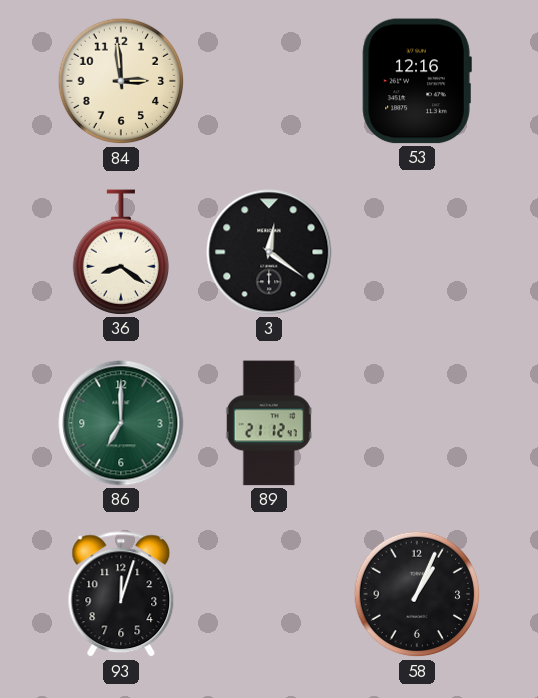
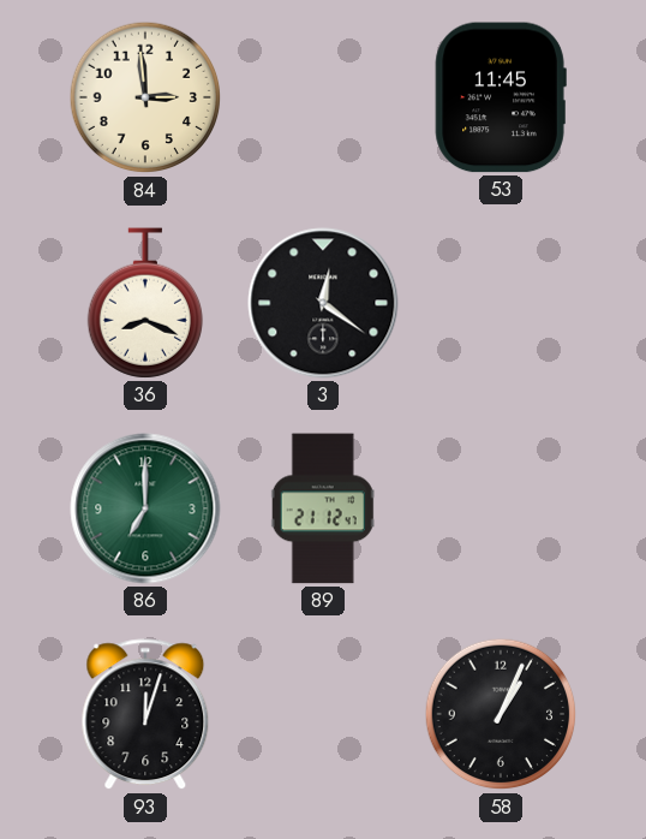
53: 12:16 -> 11:45
36: 8:21 -> 8:19
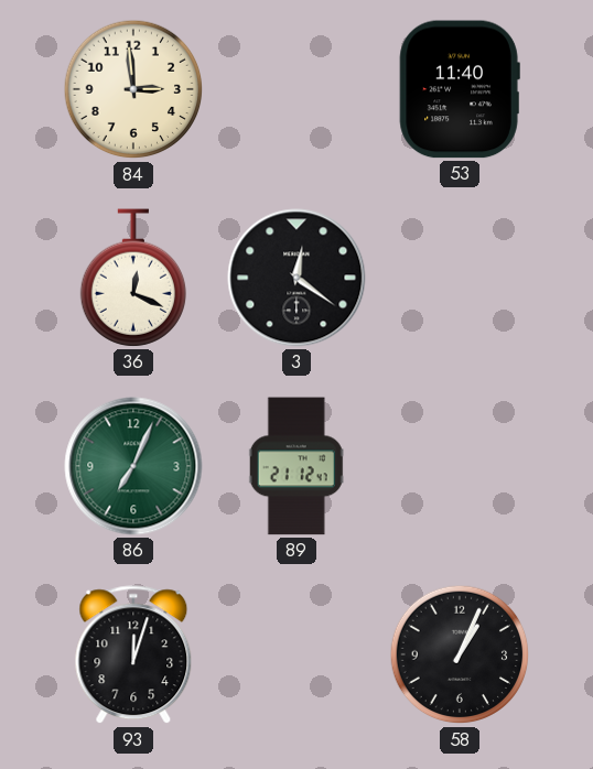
53: 11:45 -> 11:40
36: 8:19 -> 12:19
86: 7:00 -> 7:04
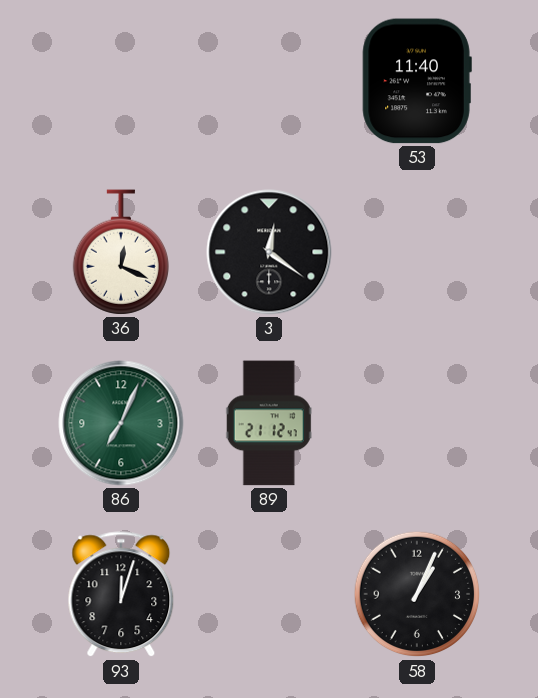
84: 2:59 -> none
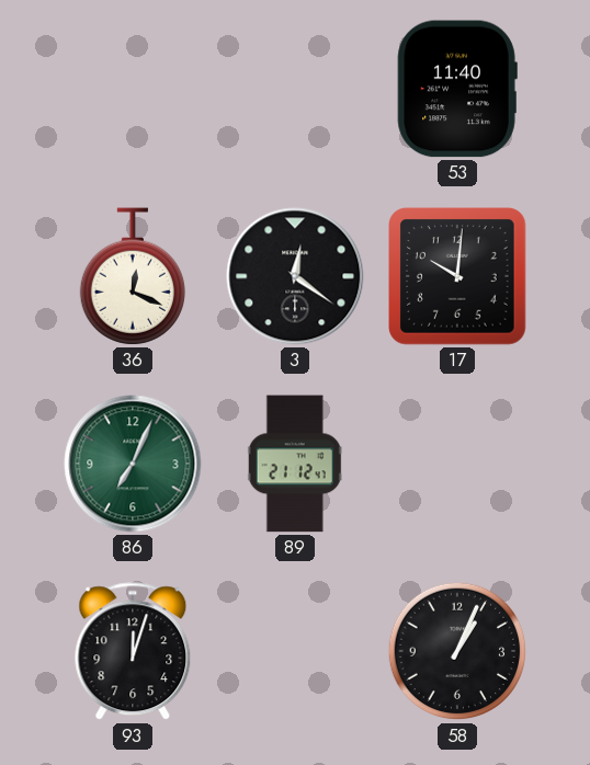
17: none -> 10:01
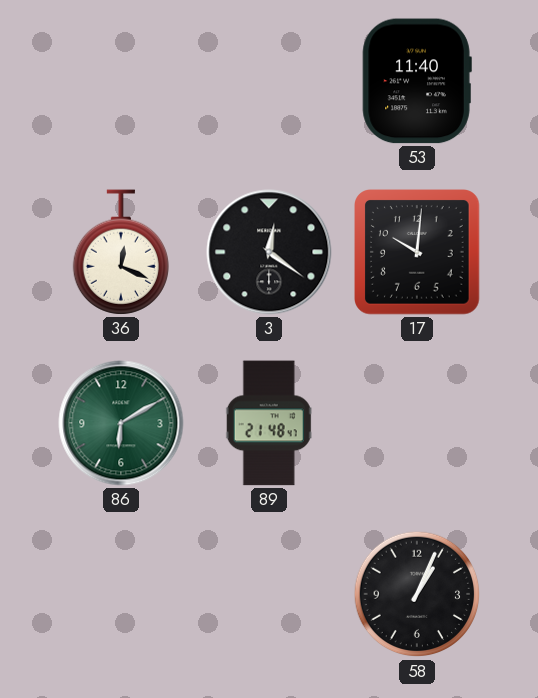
86: 7:04 -> 6:10
89: 21:12 -> 21:48
93: 12:03 -> none
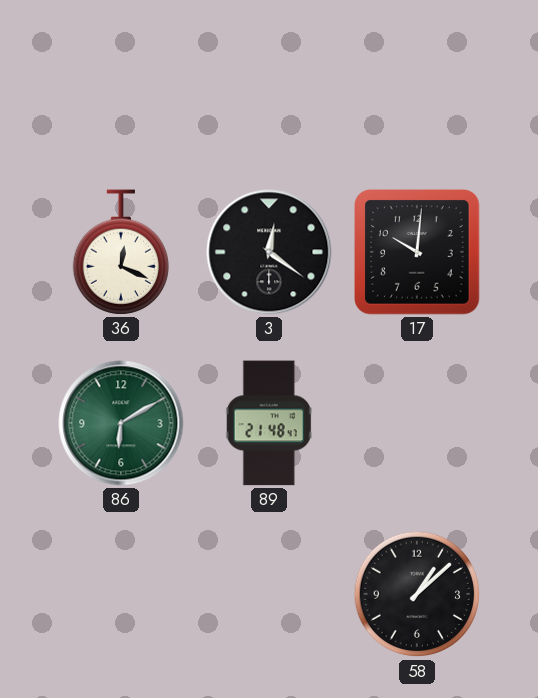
53: 11:40 -> none
58: 1:04 -> 1:08
